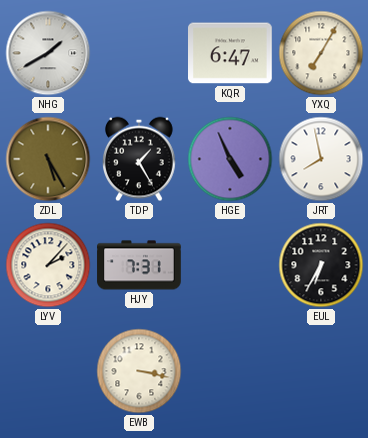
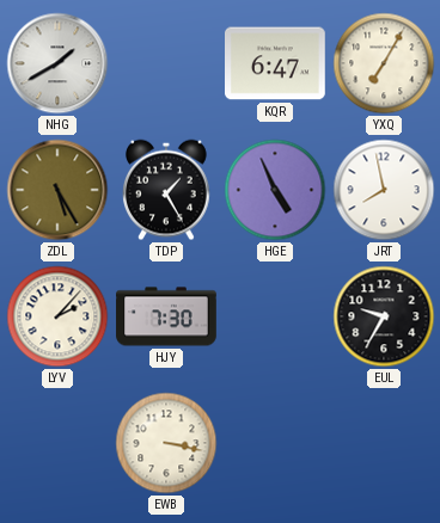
HJY: 7:31 -> 7:30
EUL: 6:35 -> 9:35
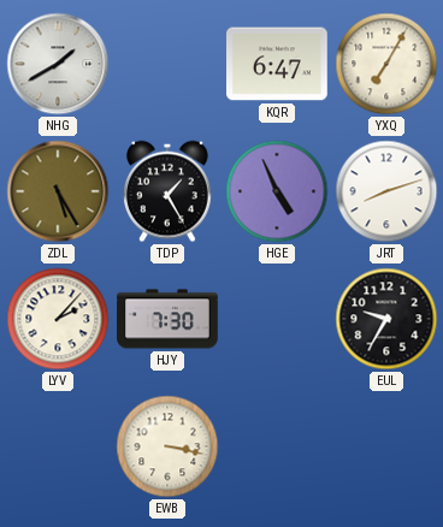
JRT: 7:58 -> 8:12
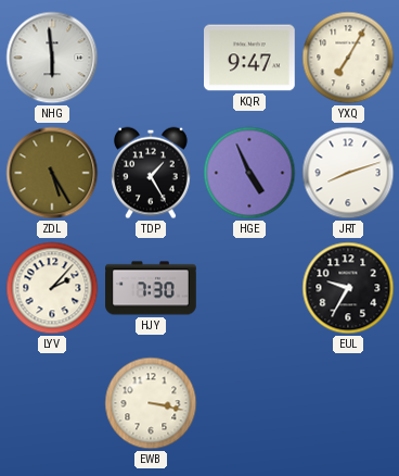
NHG: 1:40 -> 5:59
KQR: 6:47 -> 9:47
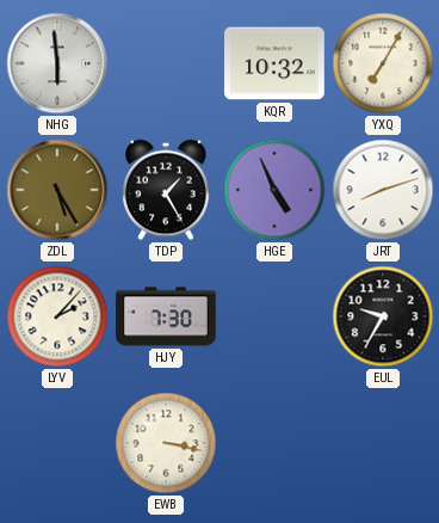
KQR: 9:47 -> 10:32
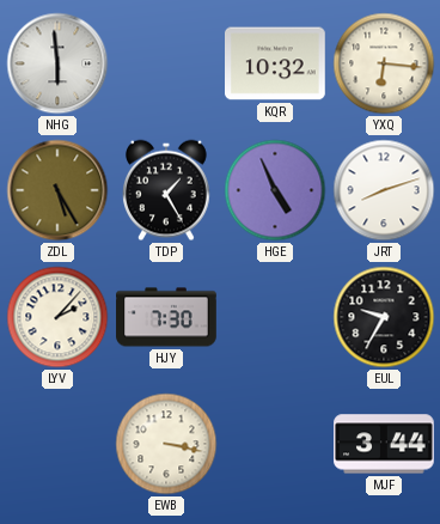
YXQ: 7:05 -> 6:16
MJF: none -> 3:44
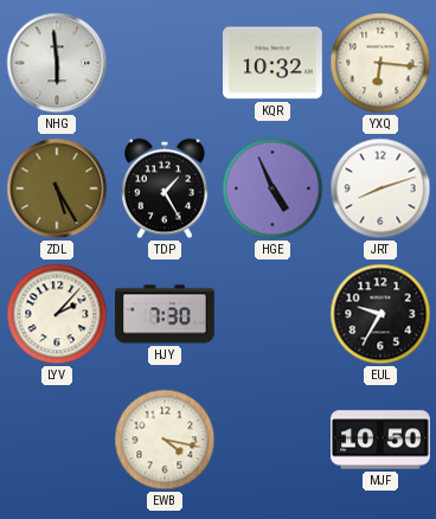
EWB: 3:17 -> 4:17
MJF: 3:44 -> 10:50
